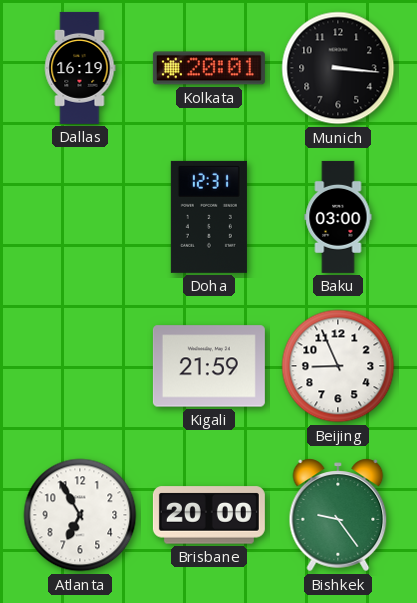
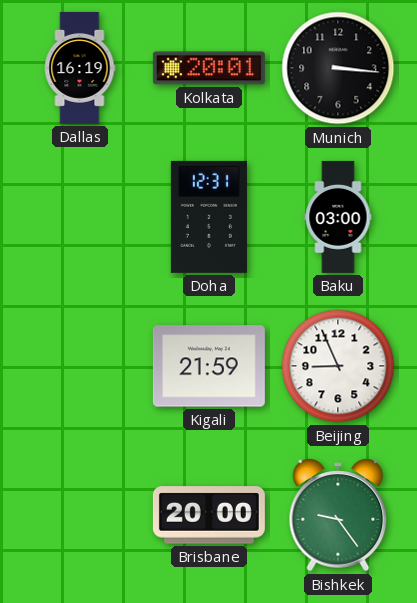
Atlanta: 6:55 -> none
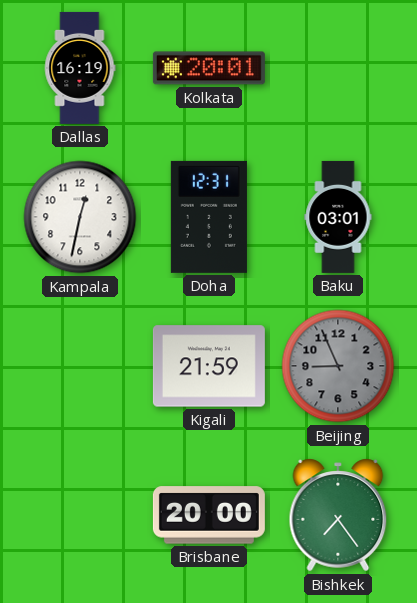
Munich: 3:16 -> none
Kampala: none -> 12:32
Baku: 03:00 -> 03:01
Beijing dial: white -> grey
Bishkek: 9:24 -> 7:24
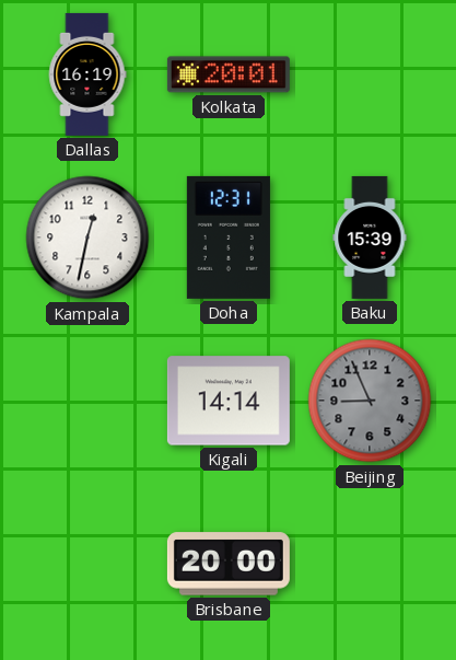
Baku: 03:01 -> 15:39
Kigali: 21:59 -> 14:14
Bishkek: 7:24 -> none
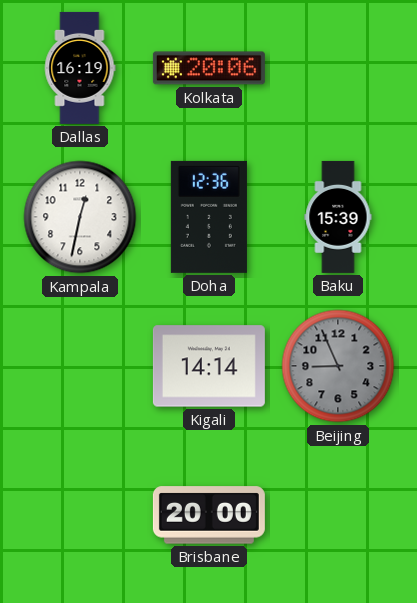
Kolkata: 20:01 -> 20:06
Doha: 12:31 -> 12:36
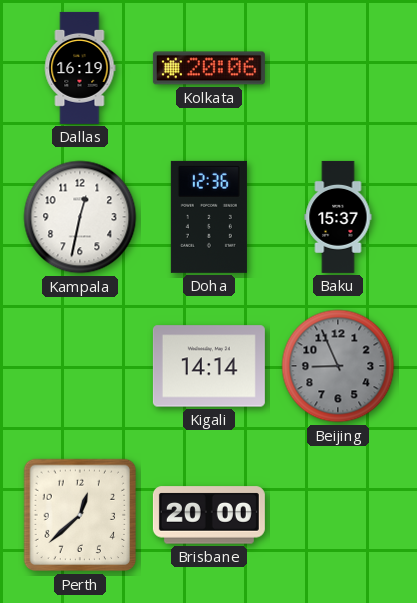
Baku: 15:39 -> 15:37
Perth: none -> 12:38
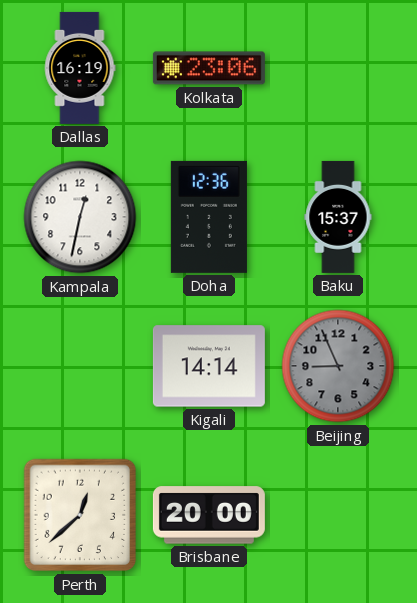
Kolkata: 20:06 -> 23:06
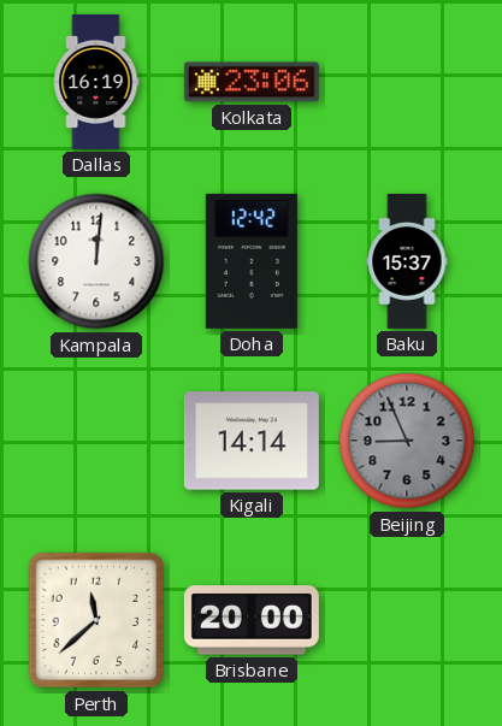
Kampala: 12:32 -> 12:01
Doha: 12:36 -> 12:42
Perth: 12:38 -> 11:38
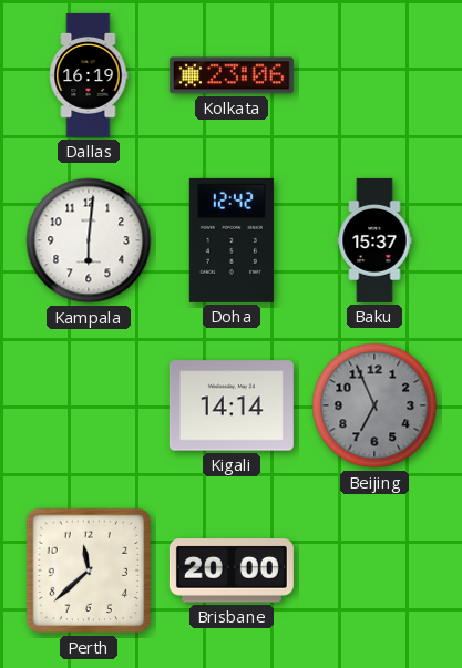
Kampala: 12:01 -> 6:01
Beijing: 8:56 -> 6:56
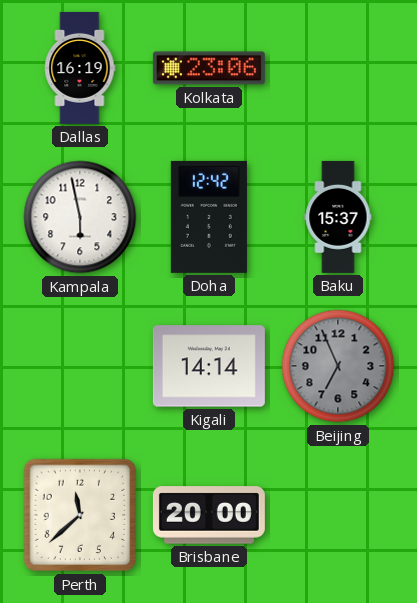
Kampala: 6:01 -> 5:58
